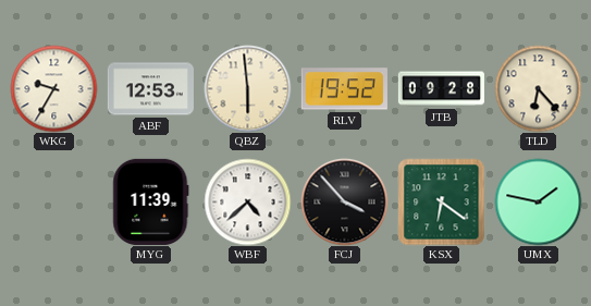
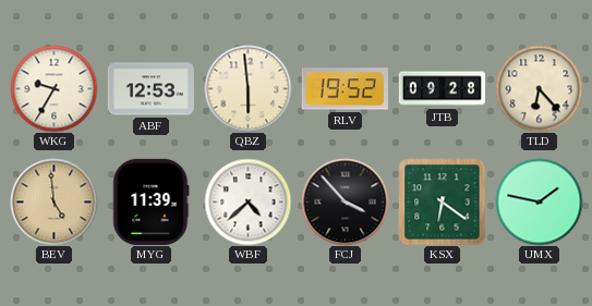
BEV: none -> 4:59
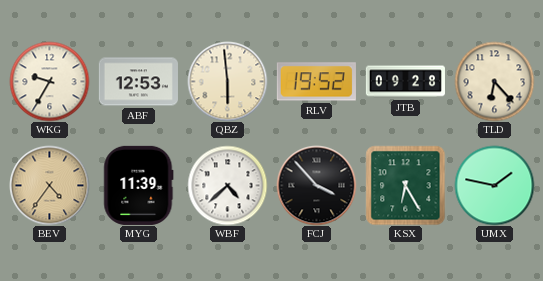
BEV: 4:59 -> 4:36
KSX: 6:21 -> 6:25
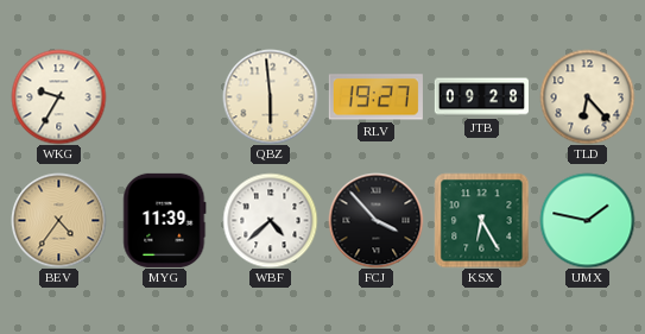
ABF: 12:53 -> none
RLV: 19:52 -> 19:27
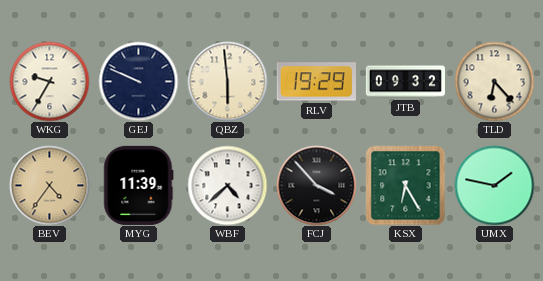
GEJ: none -> 9:49
RLV: 19:27 -> 19:29
JTB: 09:28 -> 09:32
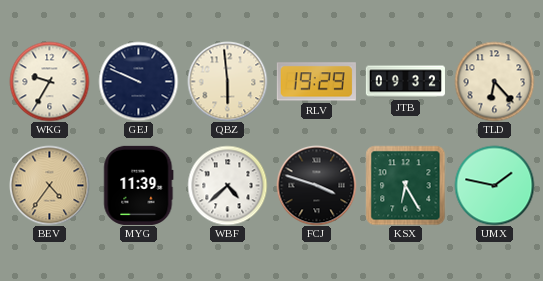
FCJ: 3:53 -> 3:48
